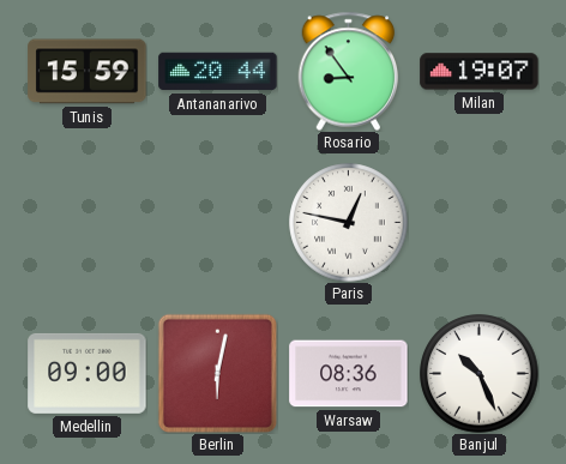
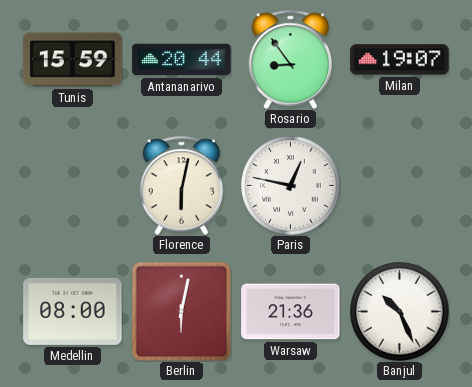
Florence: none -> 6:02
Medellin: 09:00 -> 08:00
Warsaw: 08:36 -> 21:36
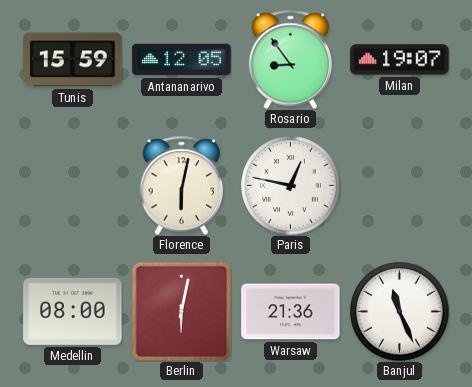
Antananarivo: 20:44 -> 12:05
Banjul: 10:26 -> 11:26
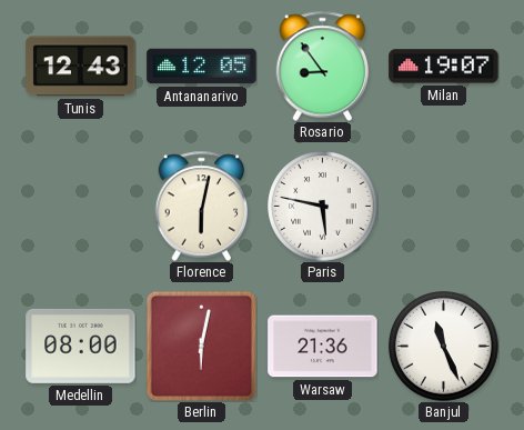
Tunis: 15:59 -> 12:43
Paris: 12:47 -> 5:47
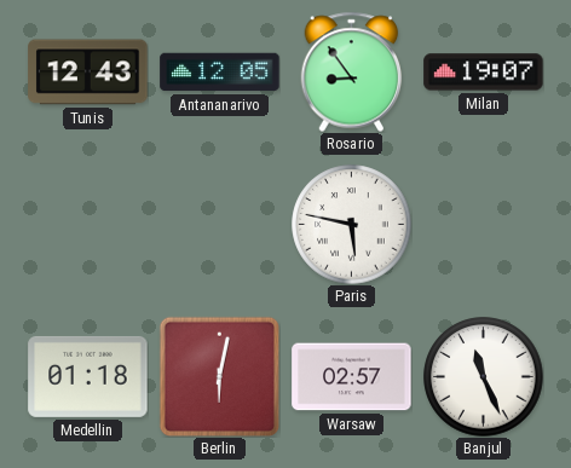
Florence: 6:02 -> none
Medellin: 08:00 -> 01:18
Warsaw: 21:36 -> 02:57
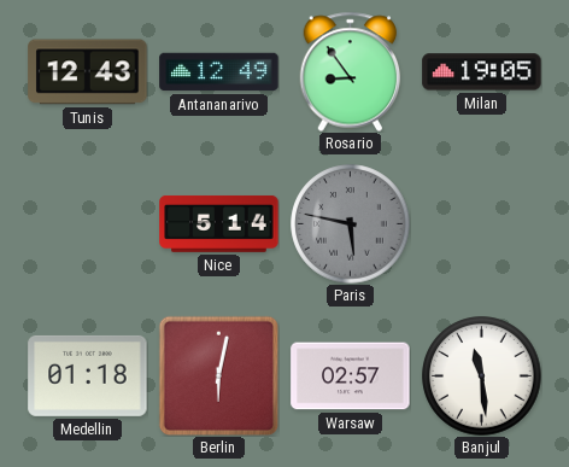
Antananarivo: 12:05 -> 12:49
Milan: 19:07 -> 19:05
Nice: none -> 5:14
Paris dial: white -> grey
Banjul: 11:26 -> 11:29
